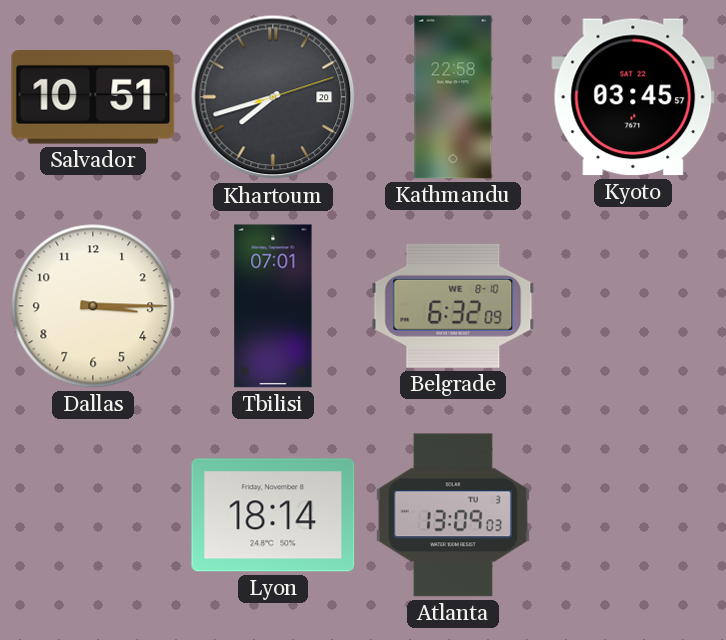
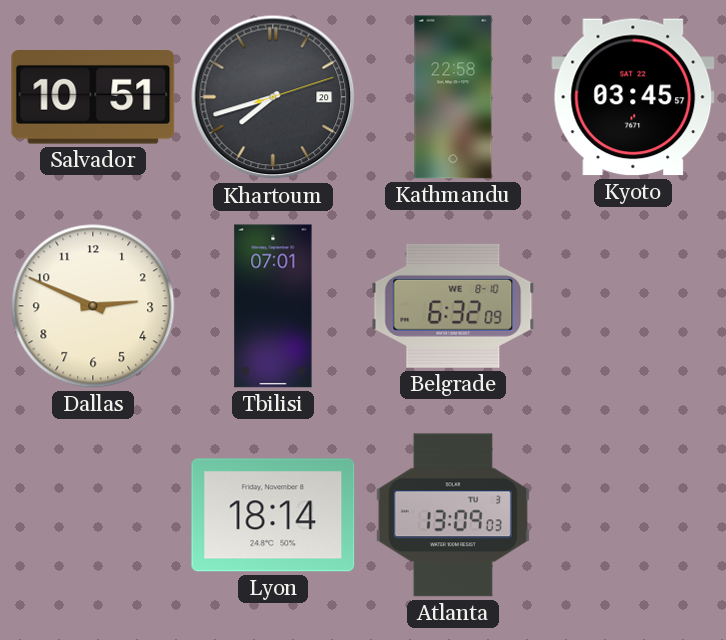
Dallas: 3:15 -> 2:49
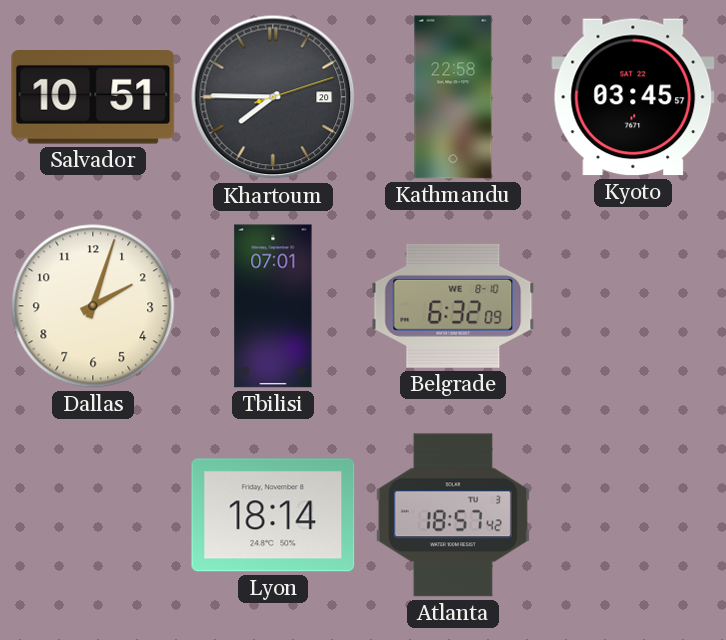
Khartoum: 7:42 -> 7:45
Dallas: 2:49 -> 2:03
Atlanta: 13:09 -> 18:57
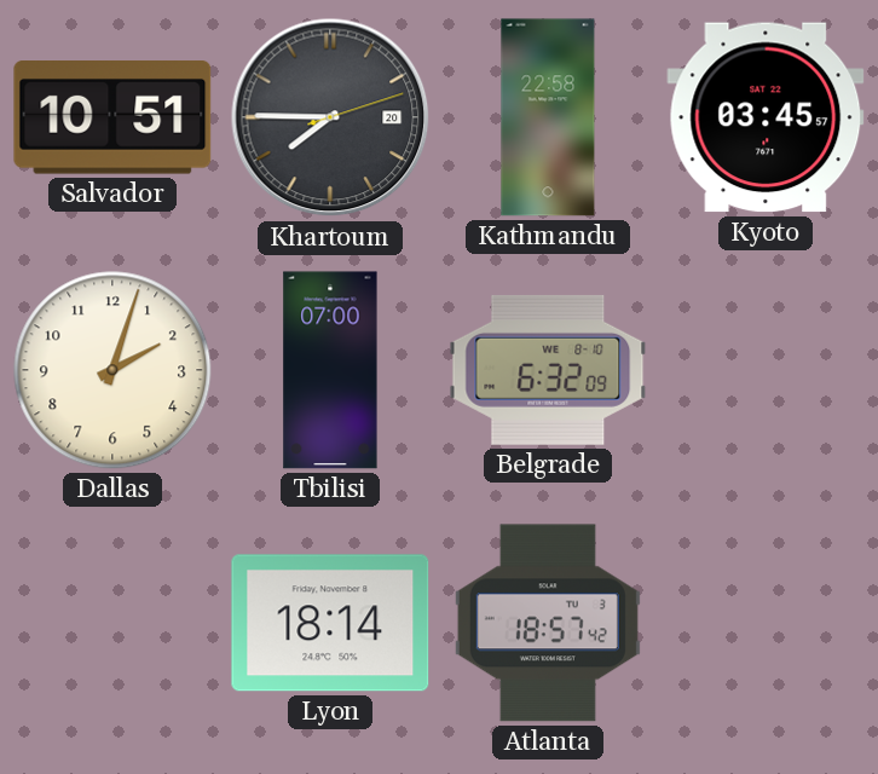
Tbilisi: 07:01 -> 07:00
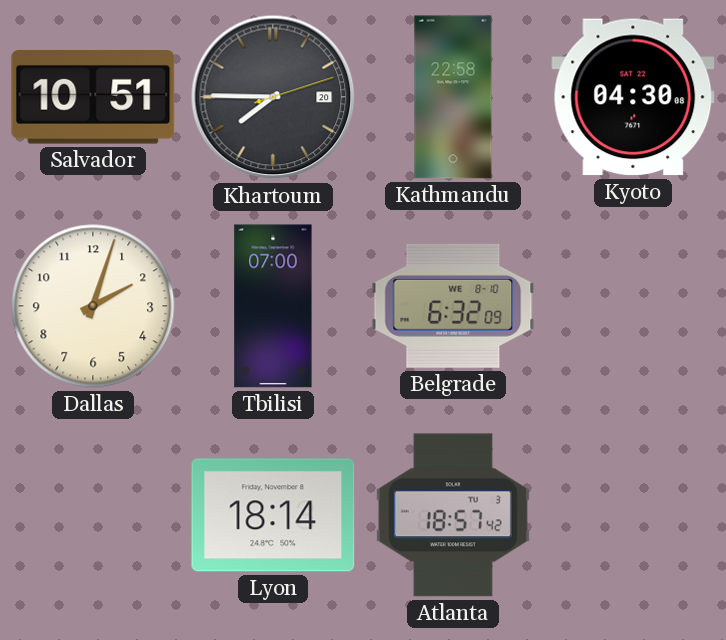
Kyoto: 03:45 -> 04:30
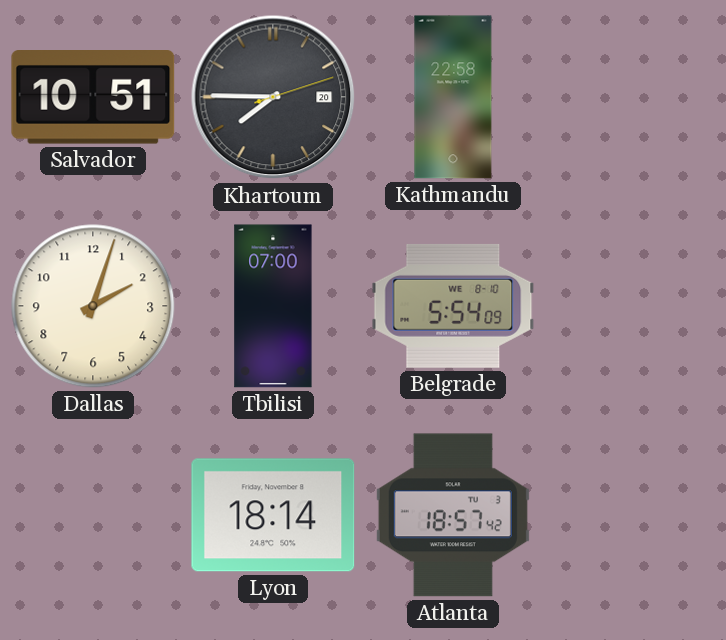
Kyoto: 04:30 -> none
Belgrade: 6:32 -> 5:54
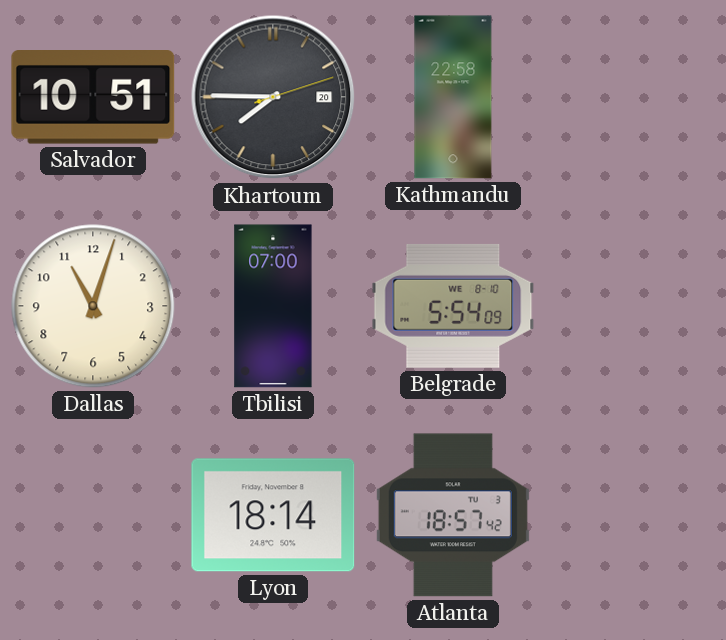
Dallas: 2:03 -> 11:03
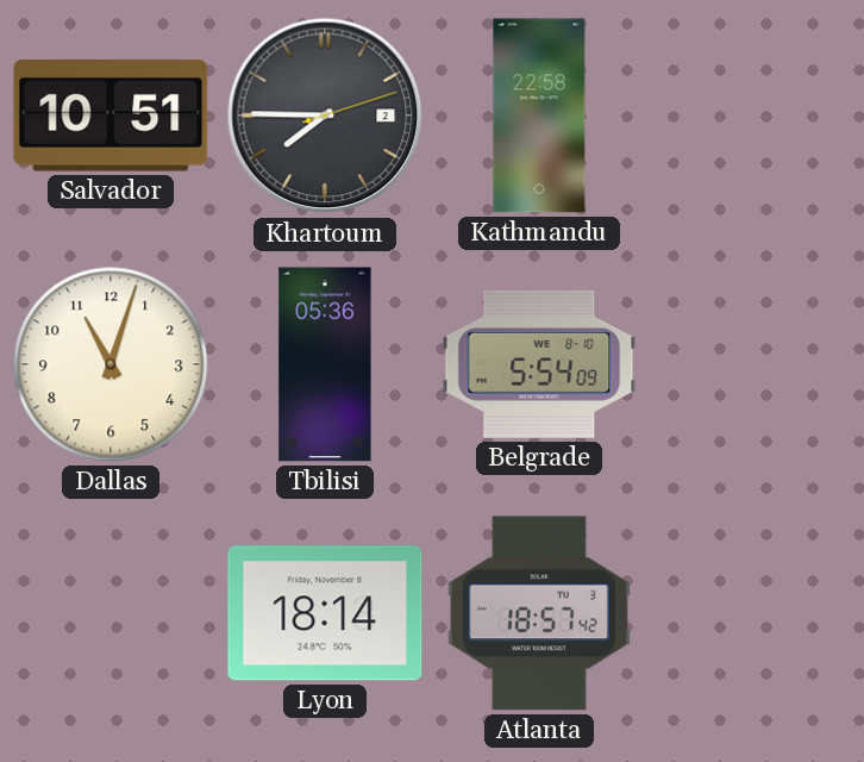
Khartoum date: 20 -> 2
Tbilisi: 07:00 -> 05:36
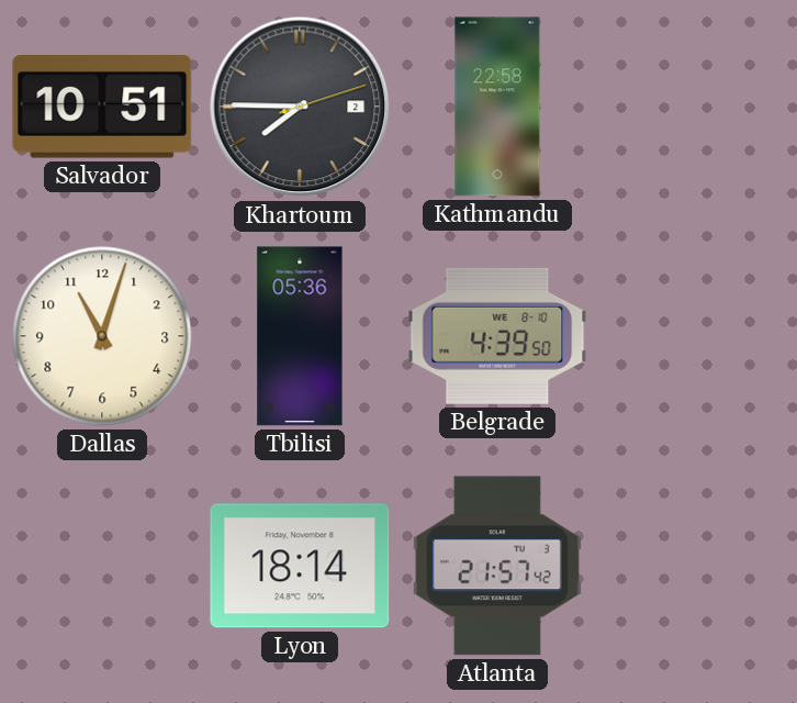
Belgrade: 5:54 -> 4:39
Atlanta: 18:57 -> 21:57
